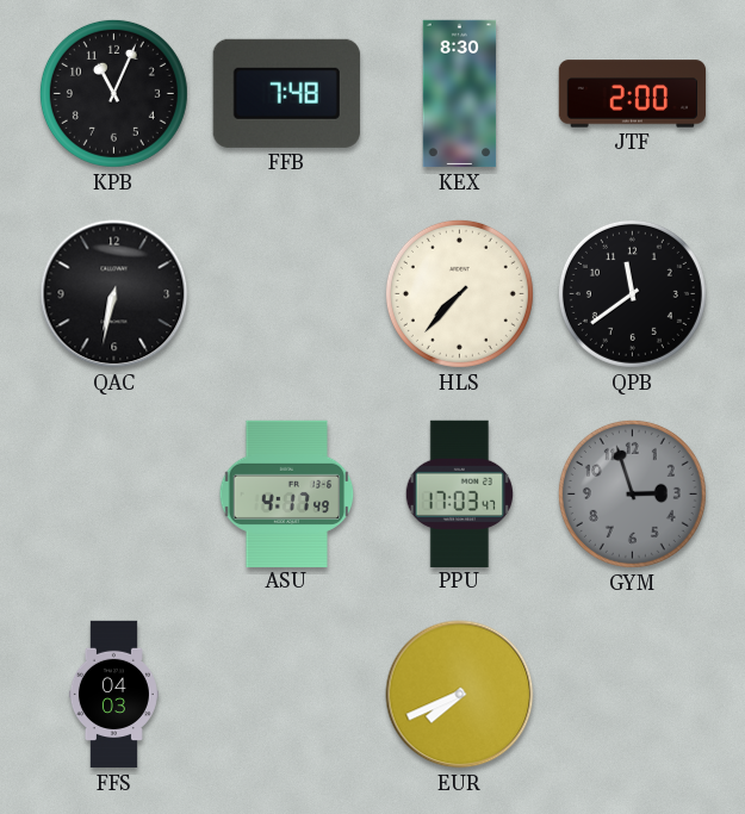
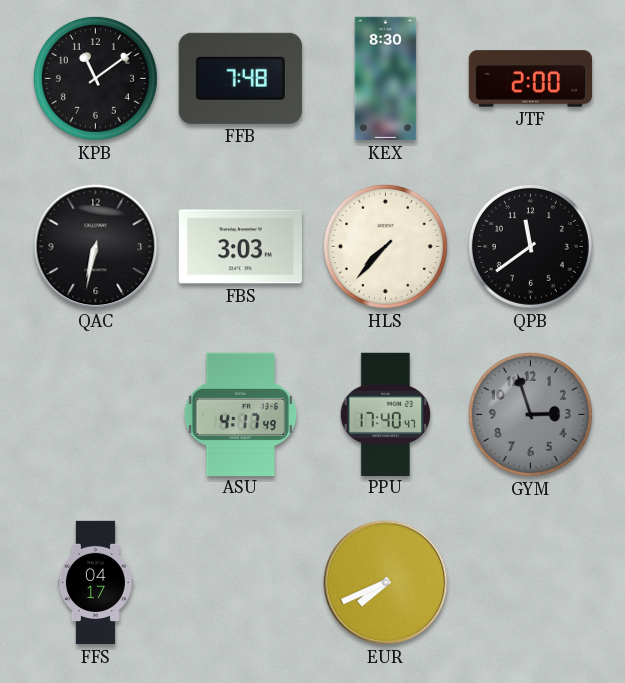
KPB: 11:04 -> 11:09
FBS: none -> 3:03
PPU: 17:03 -> 17:40
FFS: 04:03 -> 04:17
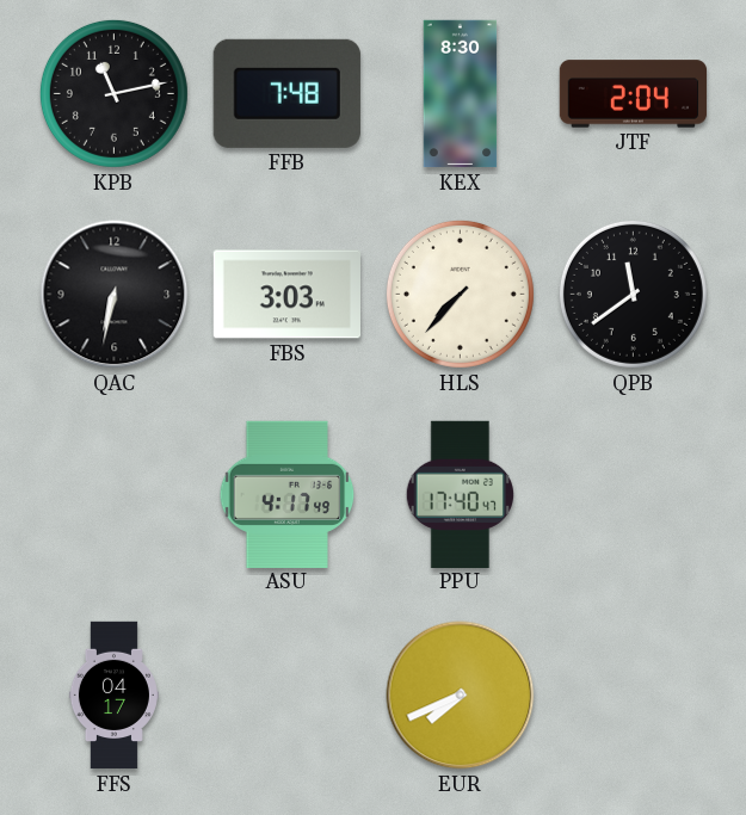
KPB: 11:09 -> 11:13
JTF: 2:00 -> 2:04
GYM: 2:57 -> none
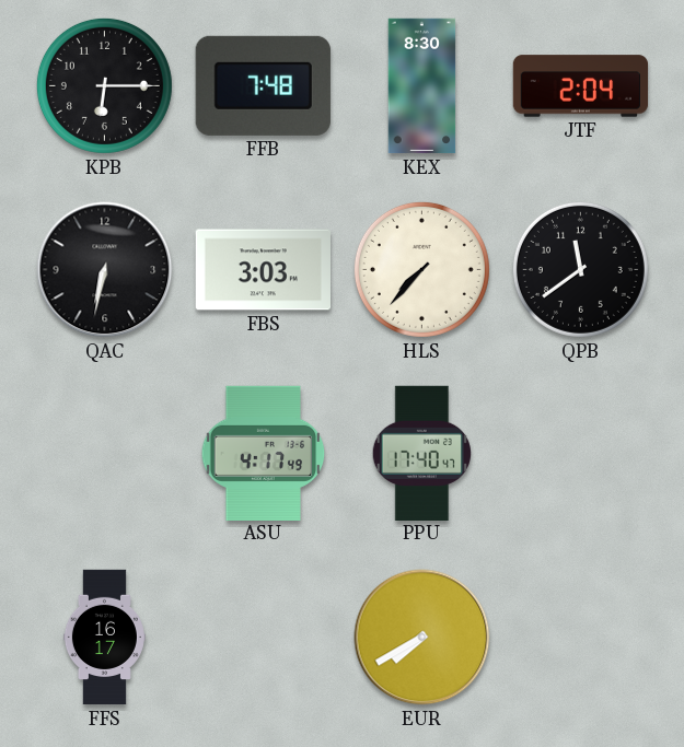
KPB: 11:13 -> 6:15
FFS: 04:17 -> 16:17
EUR: 7:41 -> 7:40
